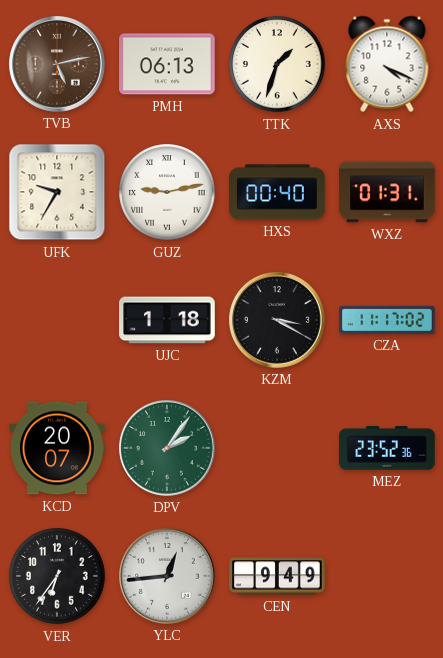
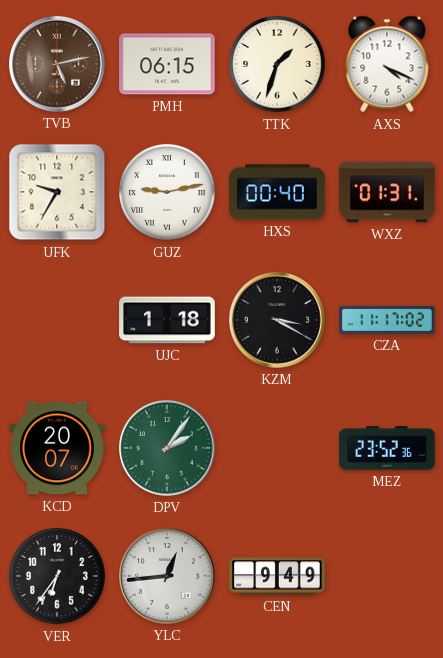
PMH: 06:13 -> 06:15
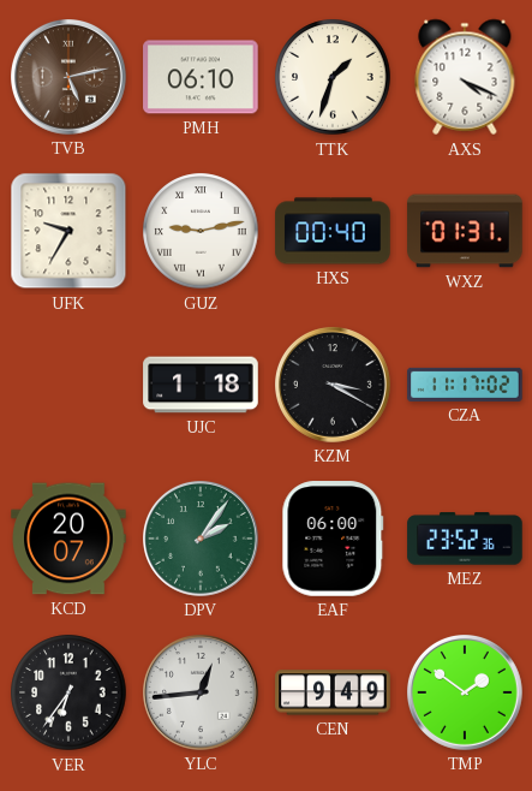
PMH: 06:15 -> 06:10
EAF: none -> 06:00
TMP: none -> 1:51
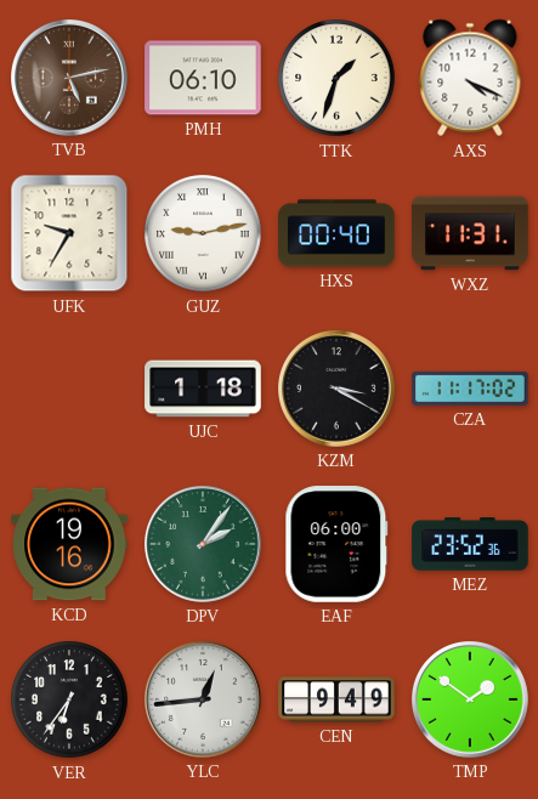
WXZ: 01:31 -> 11:31
KCD: 20:07 -> 19:16
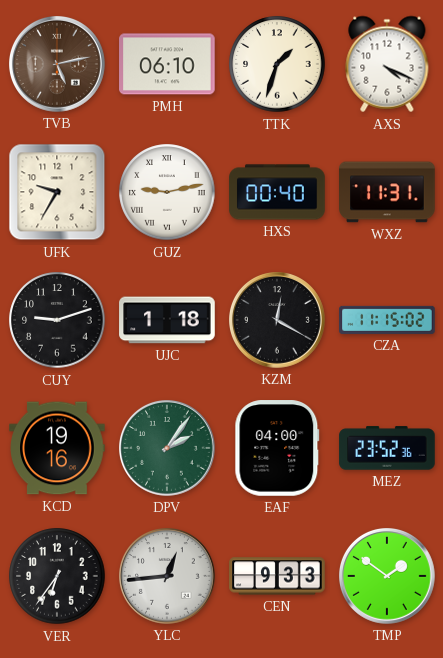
CUY: none -> 9:12
KZM: 3:20 -> 12:20
CZA: 11:17 -> 11:15
EAF: 06:00 -> 04:00
CEN: 9:49 -> 9:33
